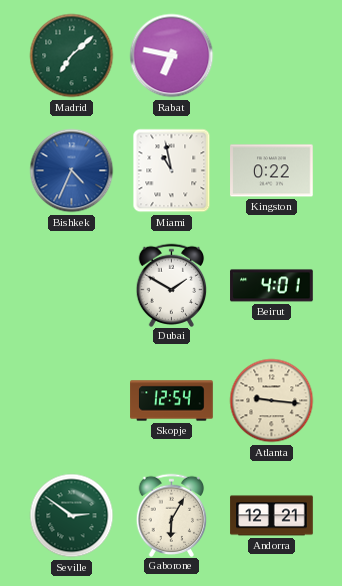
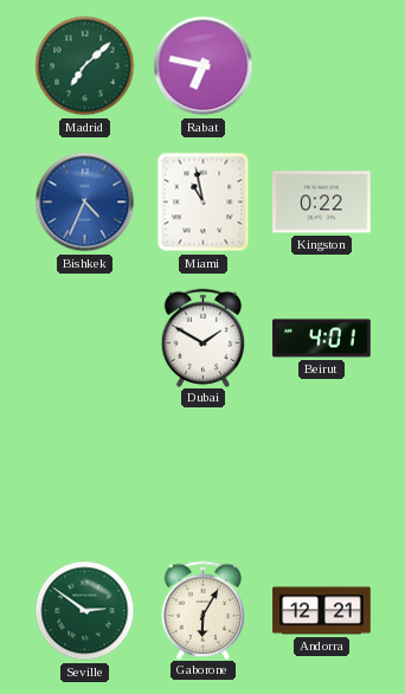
Skopje: 12:54 -> none
Atlanta: 9:16 -> none
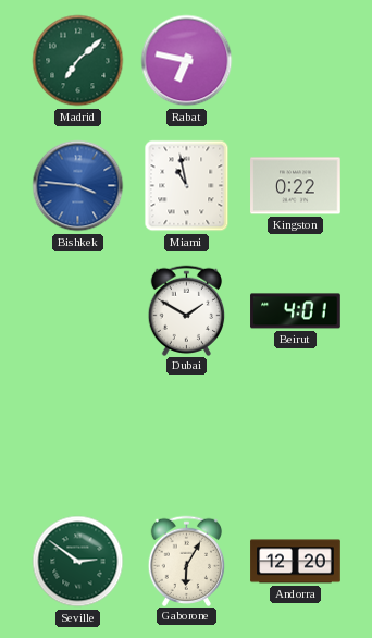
Bishkek: 4:34 -> 3:46
Andorra: 12:21 -> 12:20
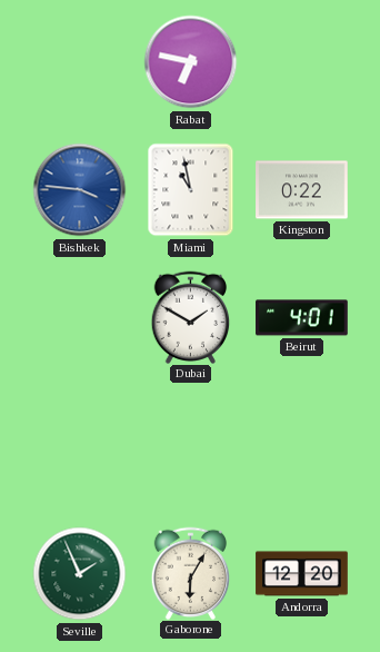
Madrid: 7:08 -> none
Seville: 2:51 -> 1:56
